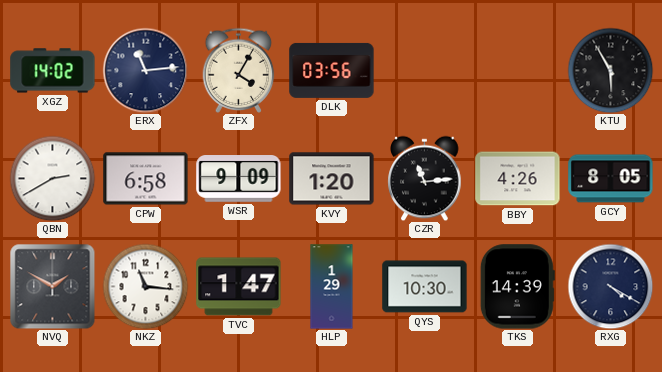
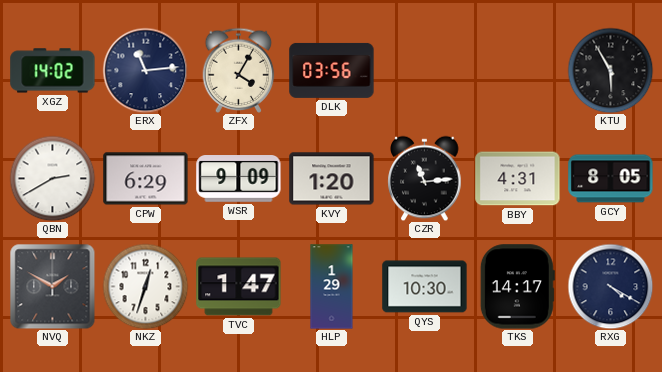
CPW: 6:58 -> 6:29
BBY: 4:26 -> 4:31
NKZ: 11:16 -> 12:33
TKS: 14:39 -> 14:17
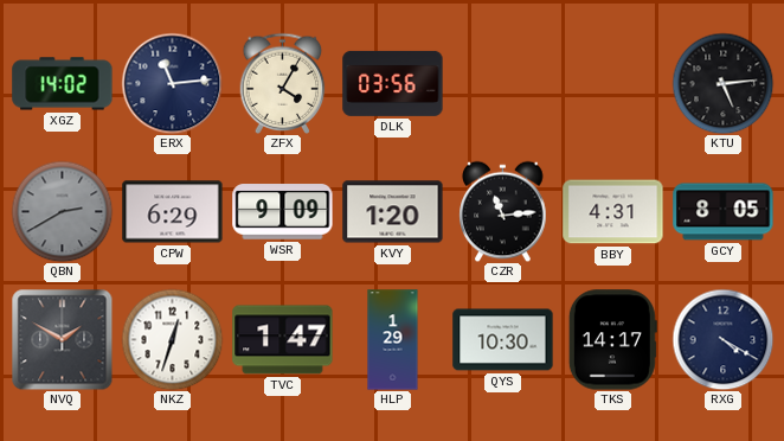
KTU: 5:55 -> 5:14
QBN dial: white -> grey
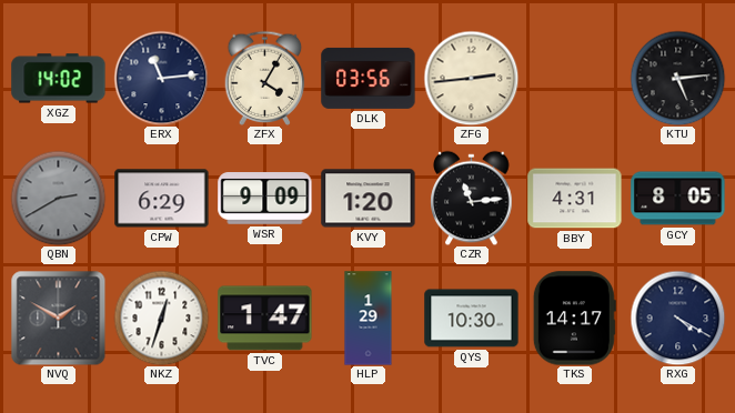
ZFG: none -> 2:44
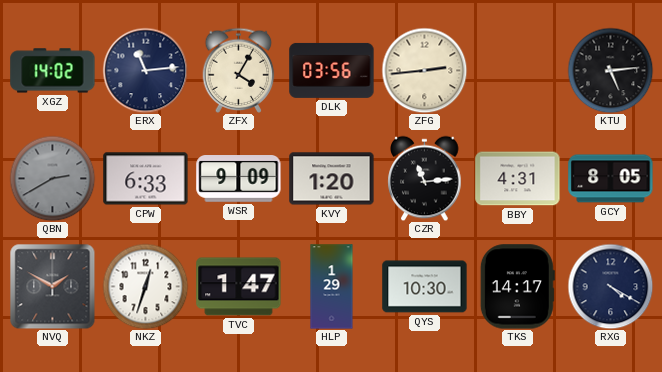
CPW: 6:29 -> 6:33
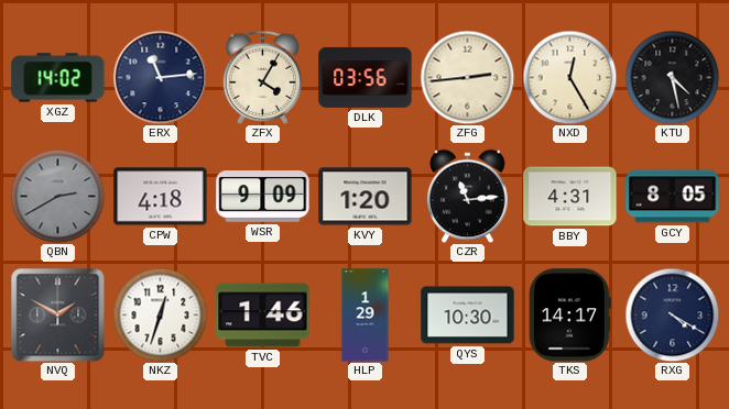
NXD: none -> 12:25
KTU: 5:14 -> 4:28
CPW: 6:33 -> 4:18
TVC: 1:47 -> 1:46
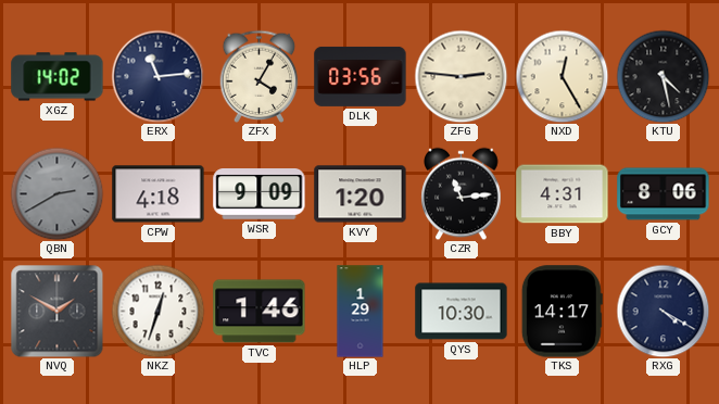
ZFG: 2:44 -> 2:46
GCY: 8:05 -> 8:06
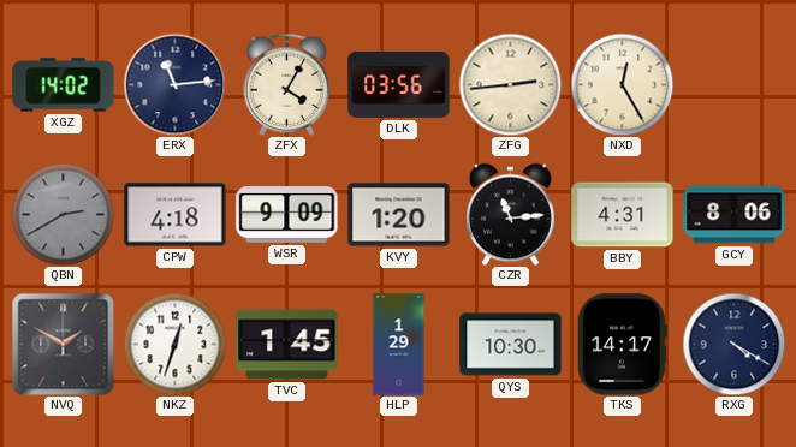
ZFG: 2:46 -> 2:44
KTU: 4:28 -> none
TVC: 1:46 -> 1:45
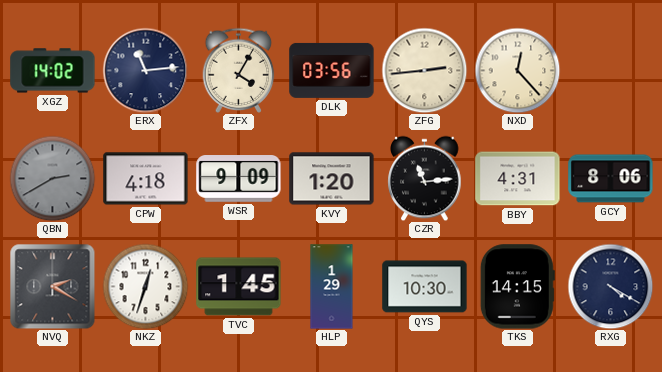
NXD: 12:25 -> 12:23
NVQ: 1:50 -> 2:20
TKS: 14:17 -> 14:15
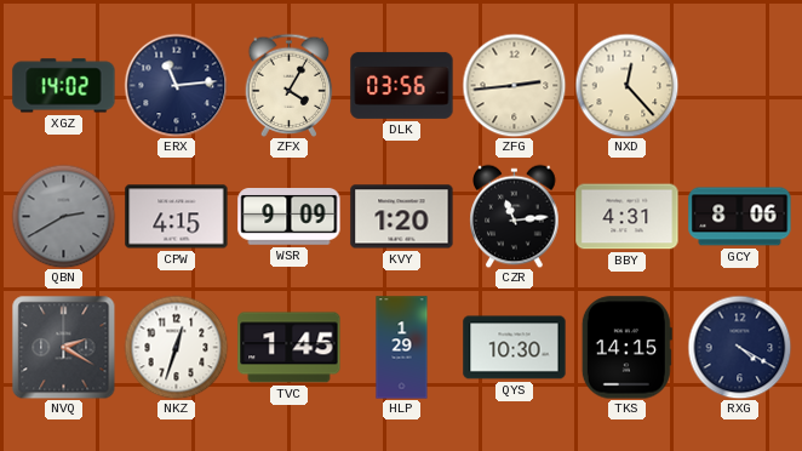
CPW: 4:18 -> 4:15
